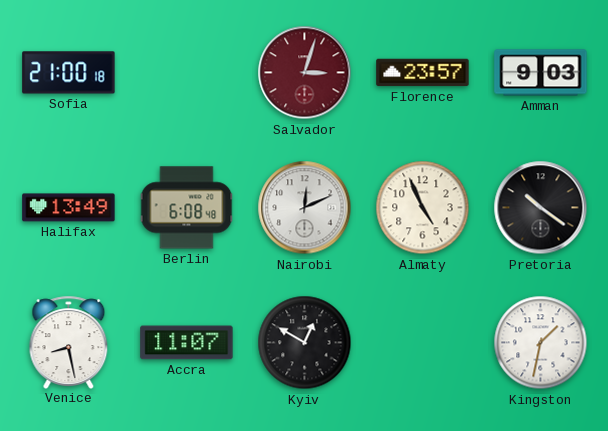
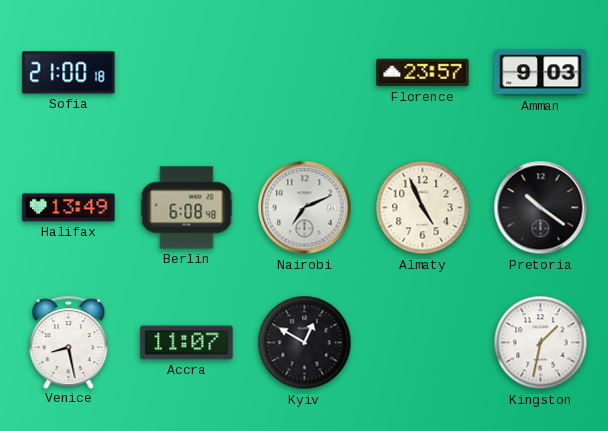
Salvador: 3:03 -> none
Nairobi: 12:11 -> 7:11
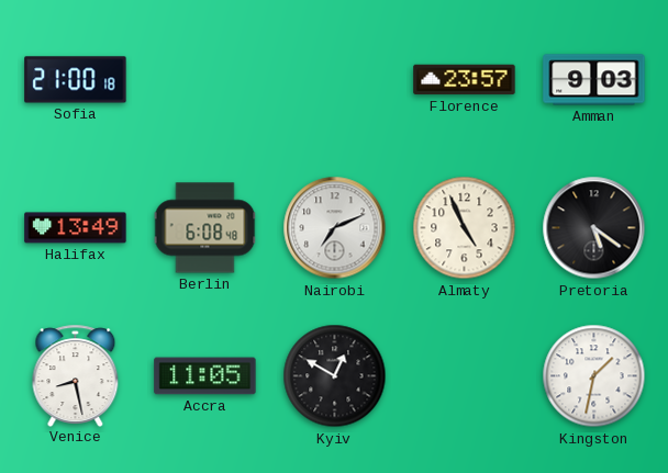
Pretoria: 10:21 -> 5:21
Accra: 11:07 -> 11:05
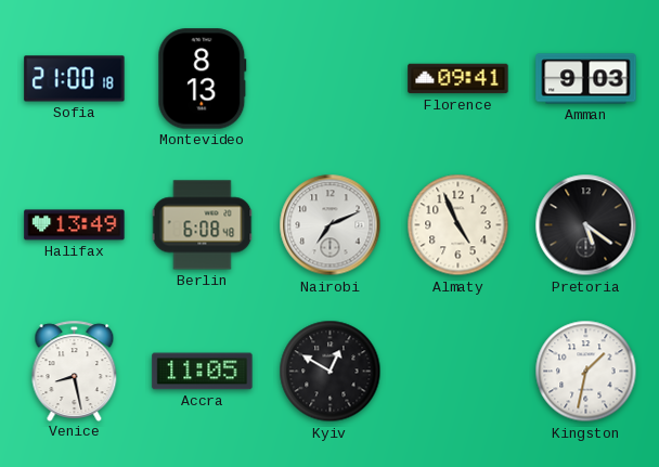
Montevideo: none -> 8:13
Florence: 23:57 -> 09:41
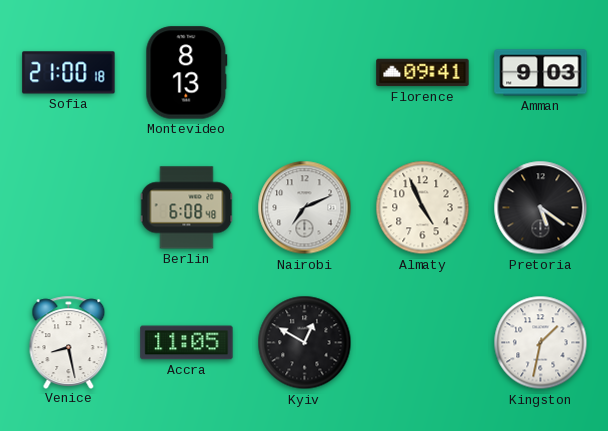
Halifax: 13:49 -> none
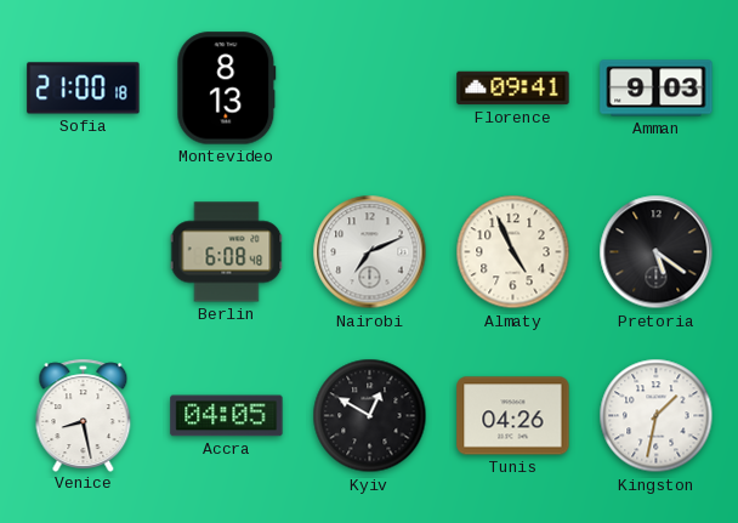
Accra: 11:05 -> 04:05
Tunis: none -> 04:26
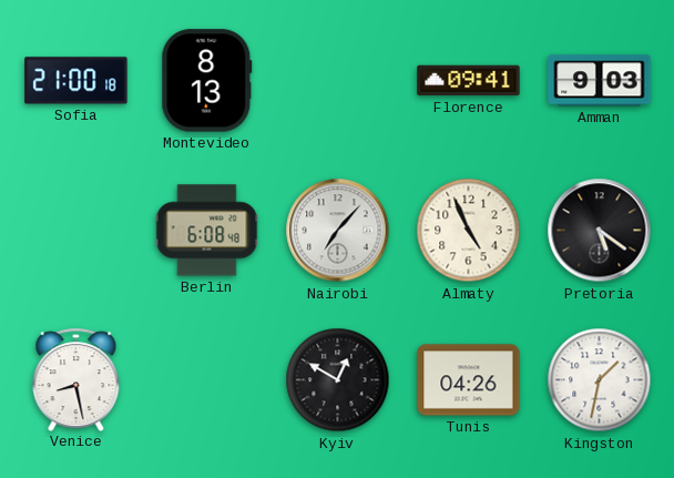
Nairobi: 7:11 -> 7:07
Accra: 04:05 -> none
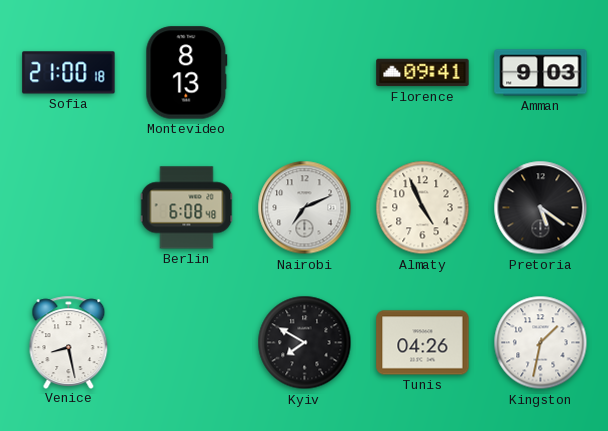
Nairobi: 7:07 -> 7:11
Kyiv: 12:50 -> 7:50
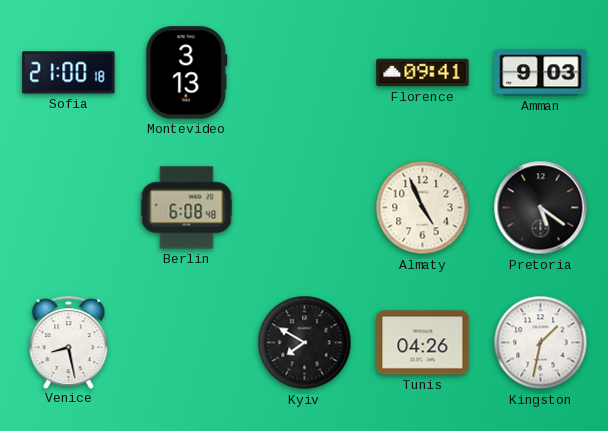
Montevideo: 8:13 -> 3:13
Nairobi: 7:11 -> none
